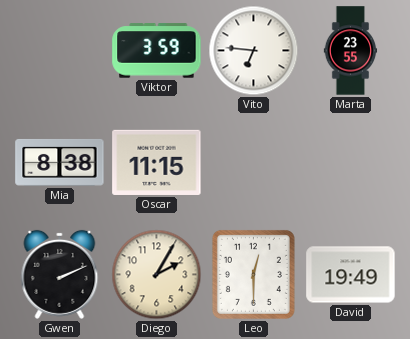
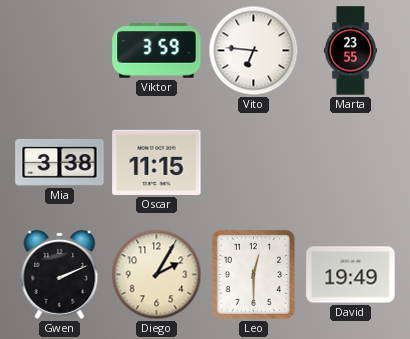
Mia: 8:38 -> 3:38
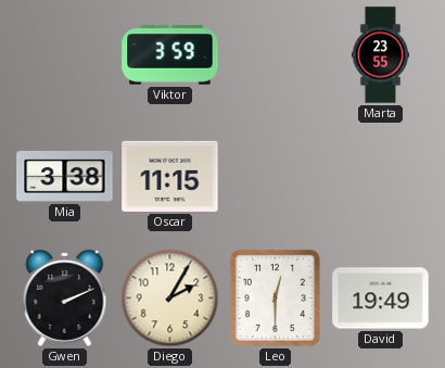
Vito: 6:46 -> none
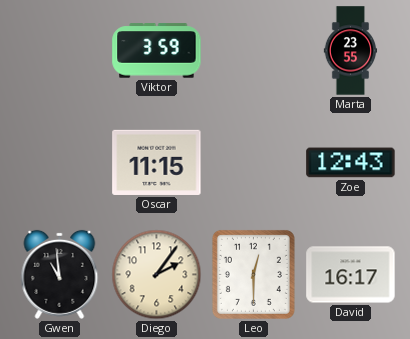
Mia: 3:38 -> none
Zoe: none -> 12:43
Gwen: 2:11 -> 10:59
Diego: 2:05 -> 2:06
David: 19:49 -> 16:17
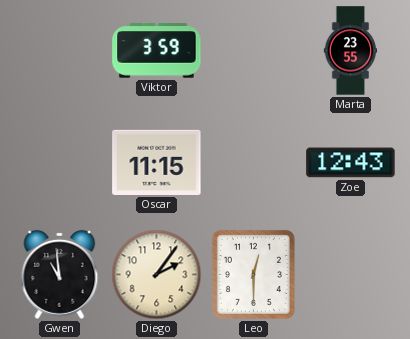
David: 16:17 -> none
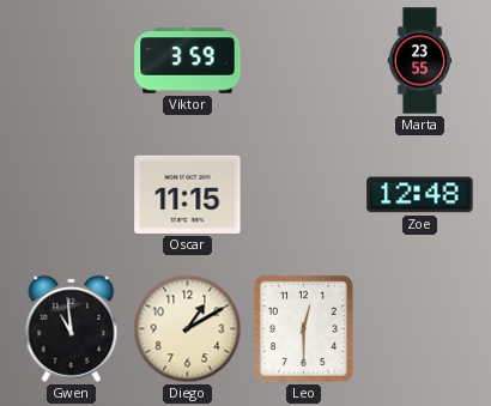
Zoe: 12:43 -> 12:48
Diego: 2:06 -> 1:10
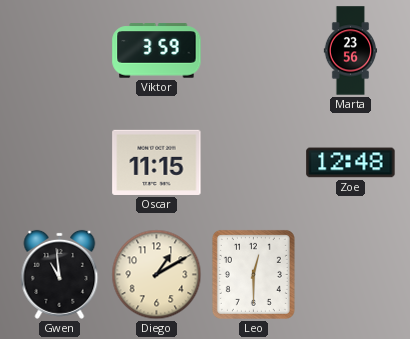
Marta: 23:55 -> 23:56
